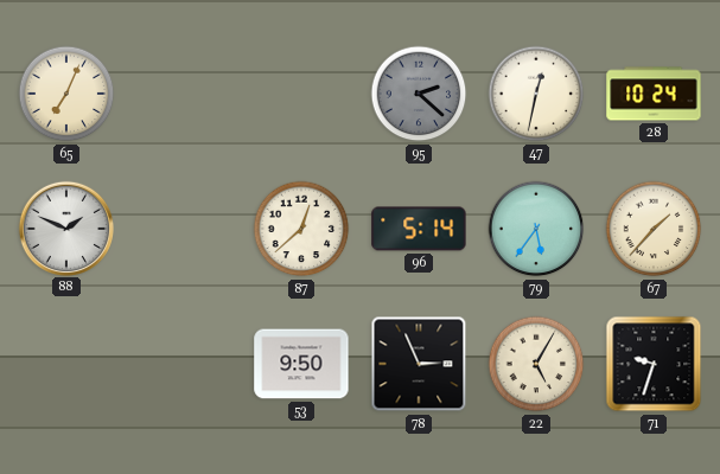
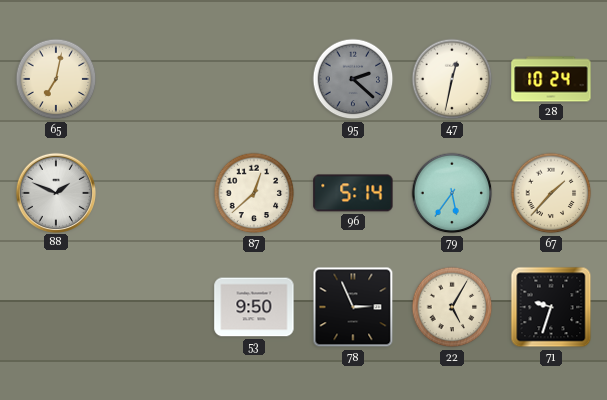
65: 7:04 -> 7:02
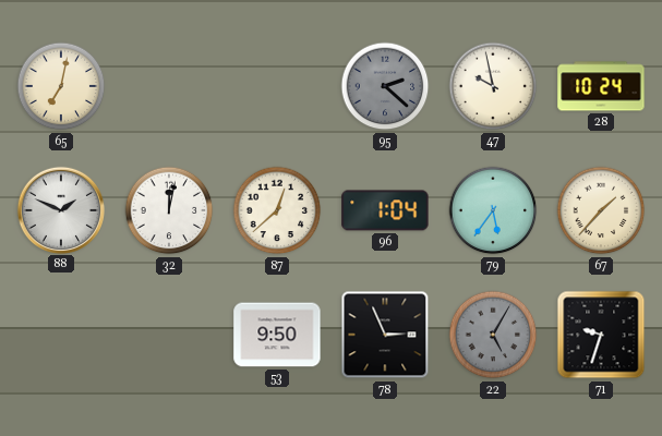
47: 12:32 -> 9:58
32: none -> 12:02
96: 5:14 -> 1:04
22 dial: cream -> grey
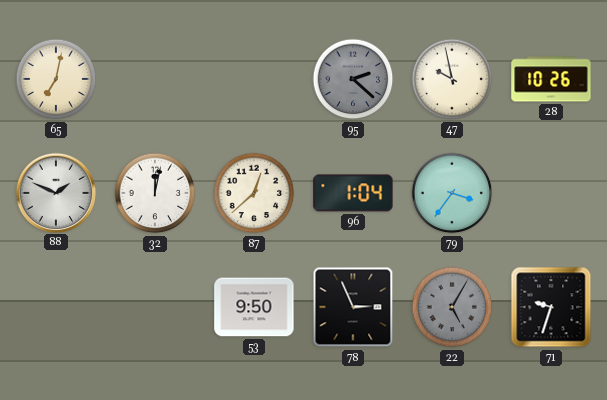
28: 10:24 -> 10:26
79: 5:36 -> 3:36
67: 1:37 -> none
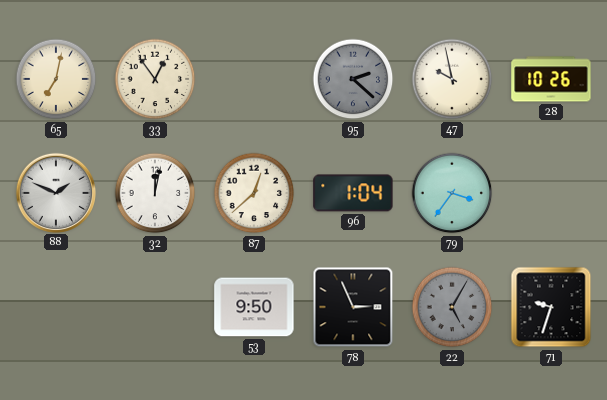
33: none -> 12:54
